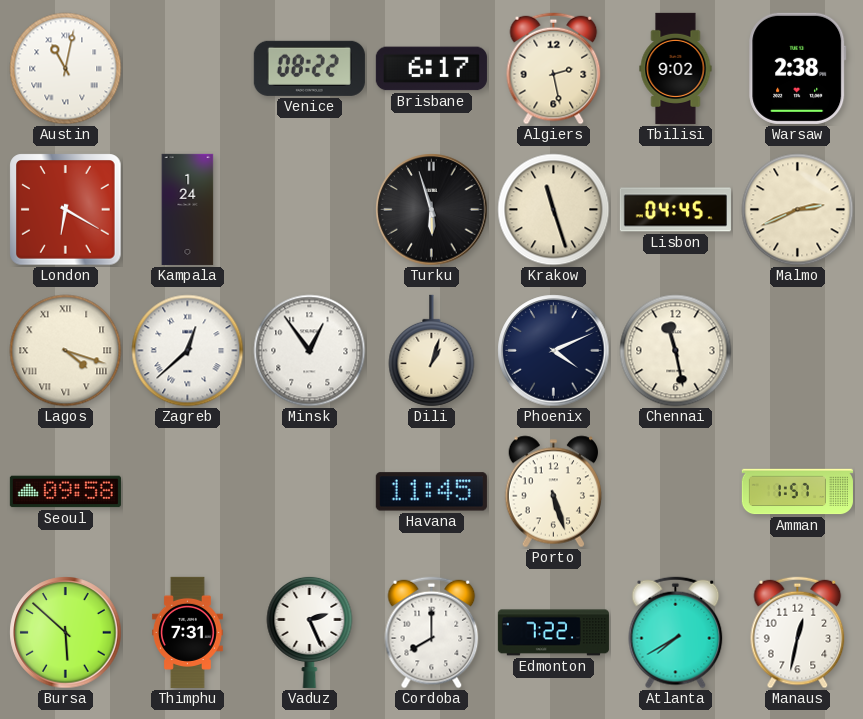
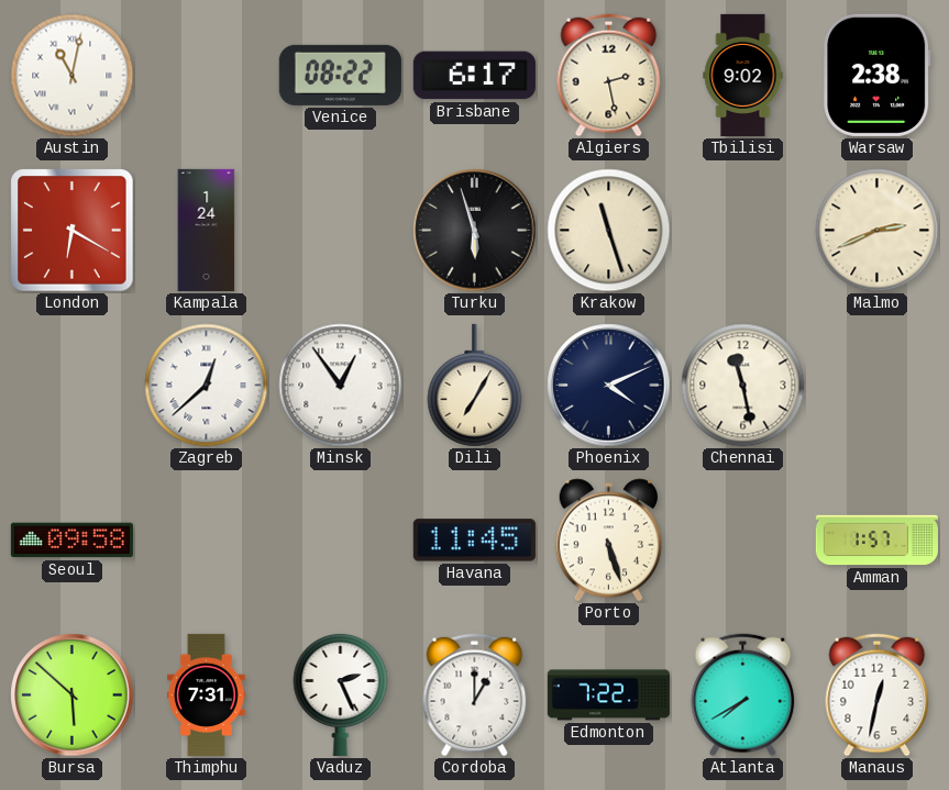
Lisbon: 04:45 -> none
Lagos: 4:18 -> none
Dili: 1:03 -> 7:05
Cordoba: 8:00 -> 1:00
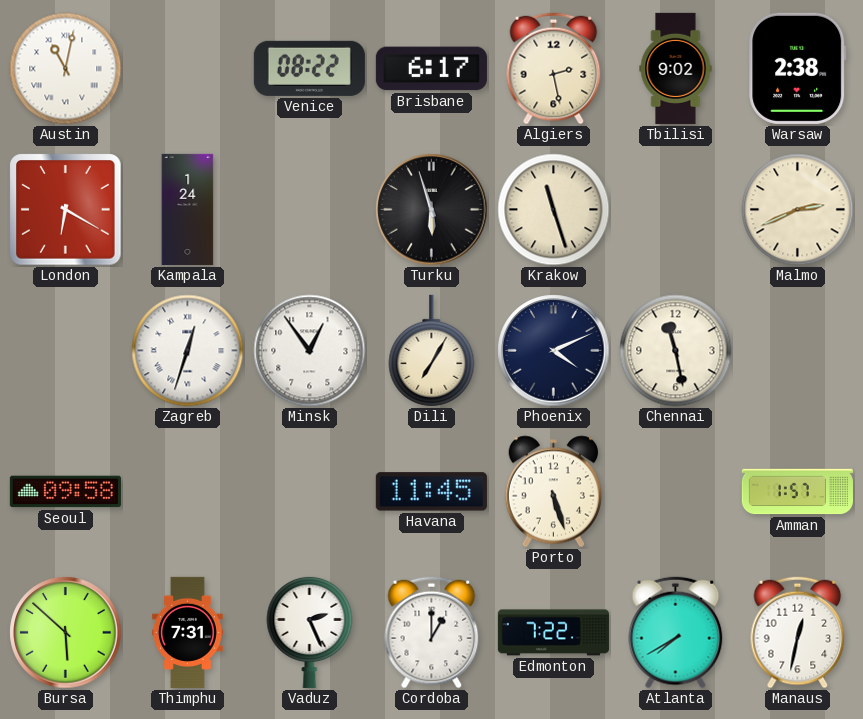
Zagreb: 12:38 -> 12:33
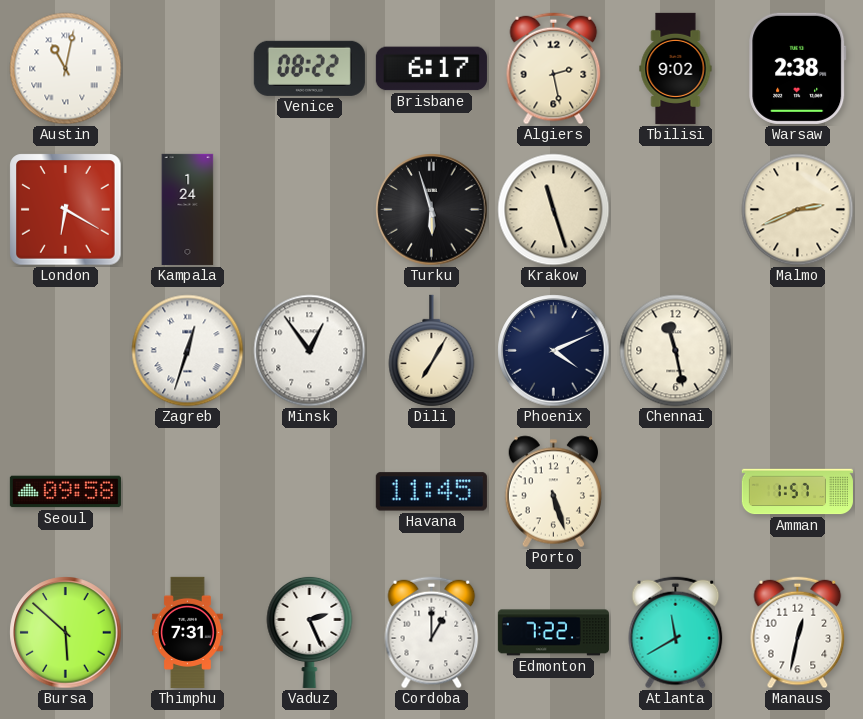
Atlanta: 7:40 -> 11:40
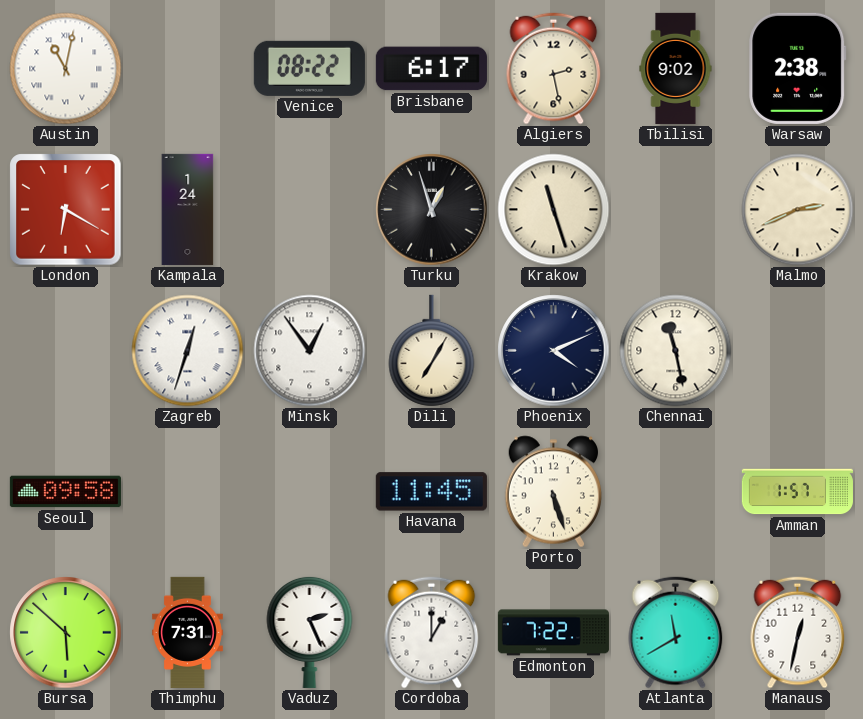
Turku: 5:57 -> 12:57
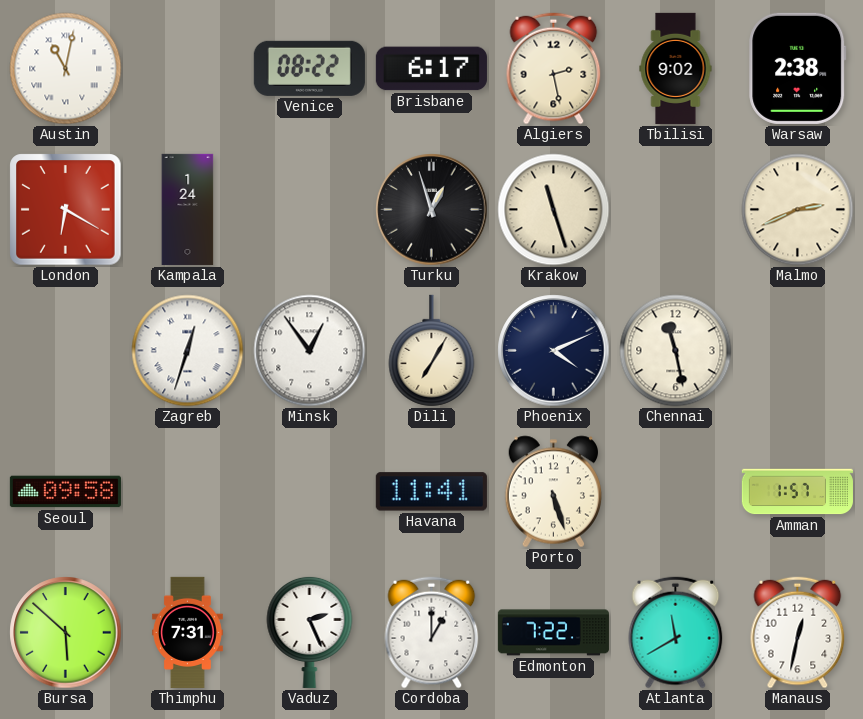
Havana: 11:45 -> 11:41
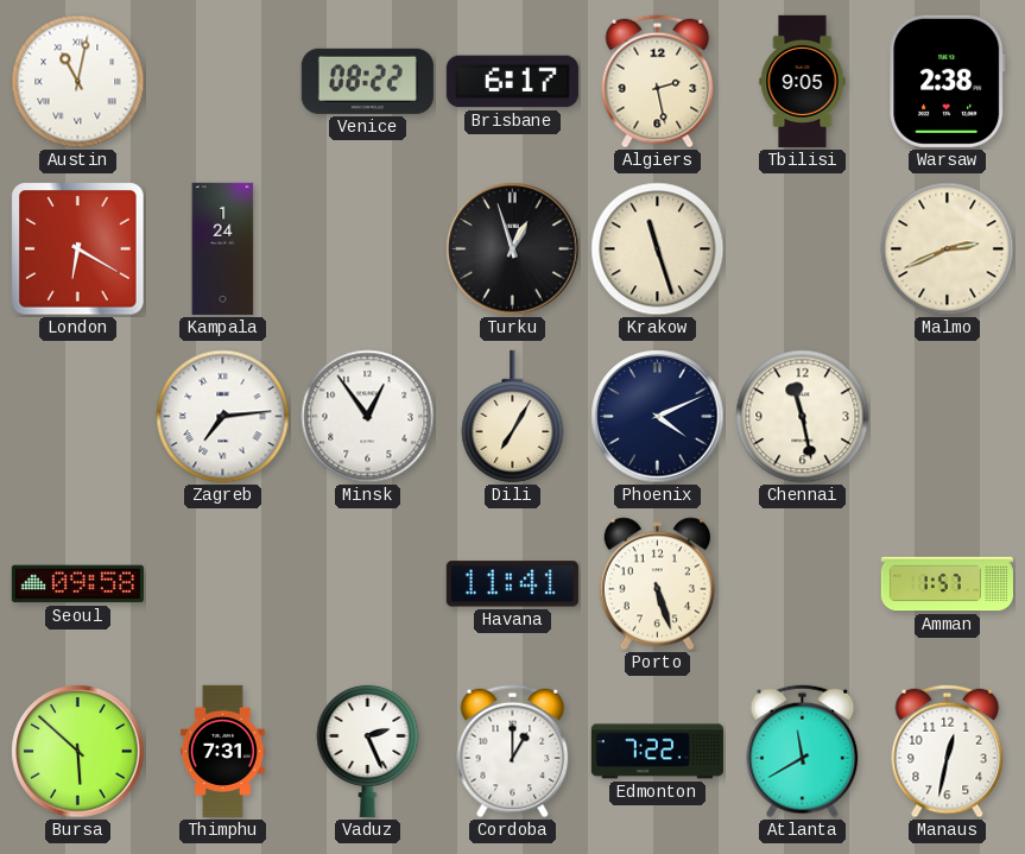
Tbilisi: 9:02 -> 9:05
Zagreb: 12:33 -> 7:14
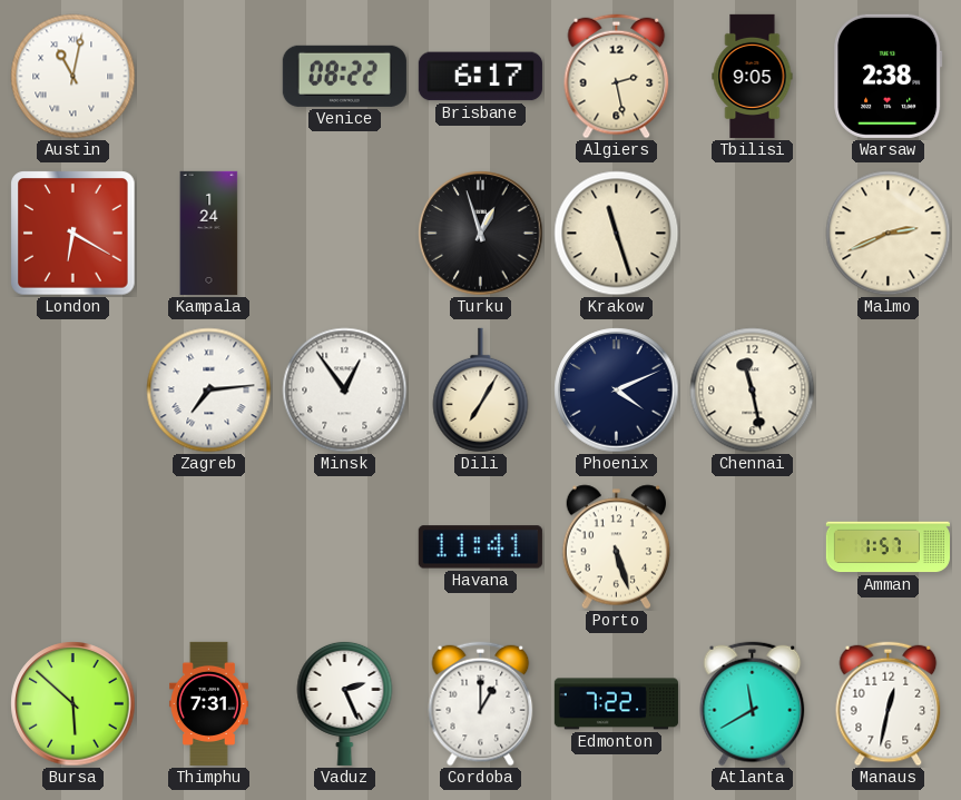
Seoul: 09:58 -> none
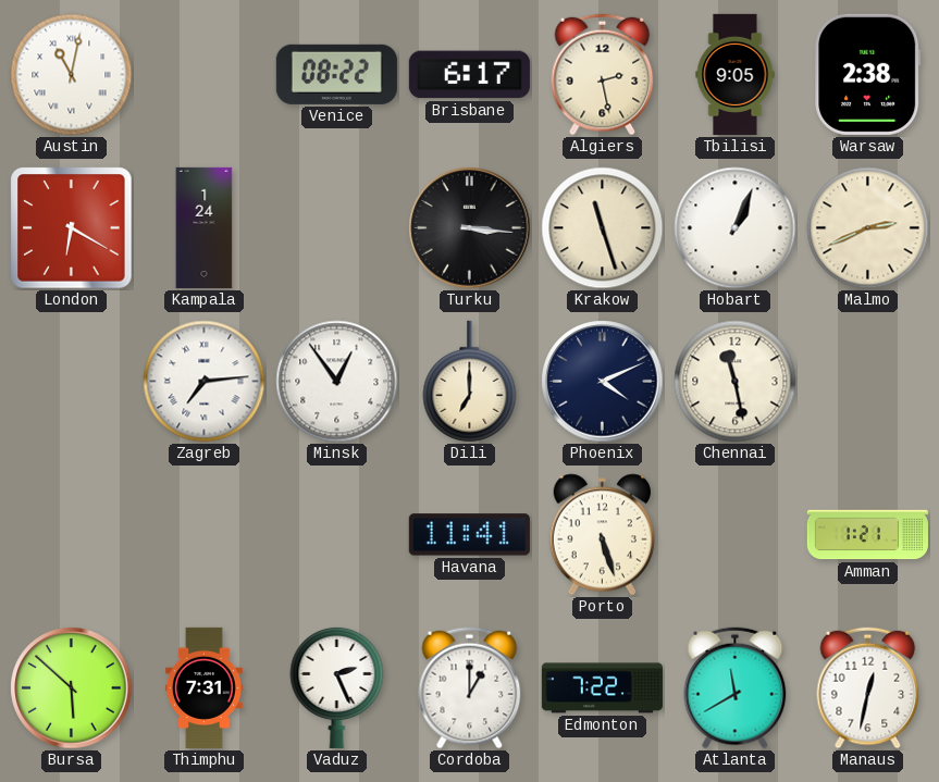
Turku: 12:57 -> 3:16
Hobart: none -> 1:04
Dili: 7:05 -> 7:00
Amman: 1:57 -> 1:21
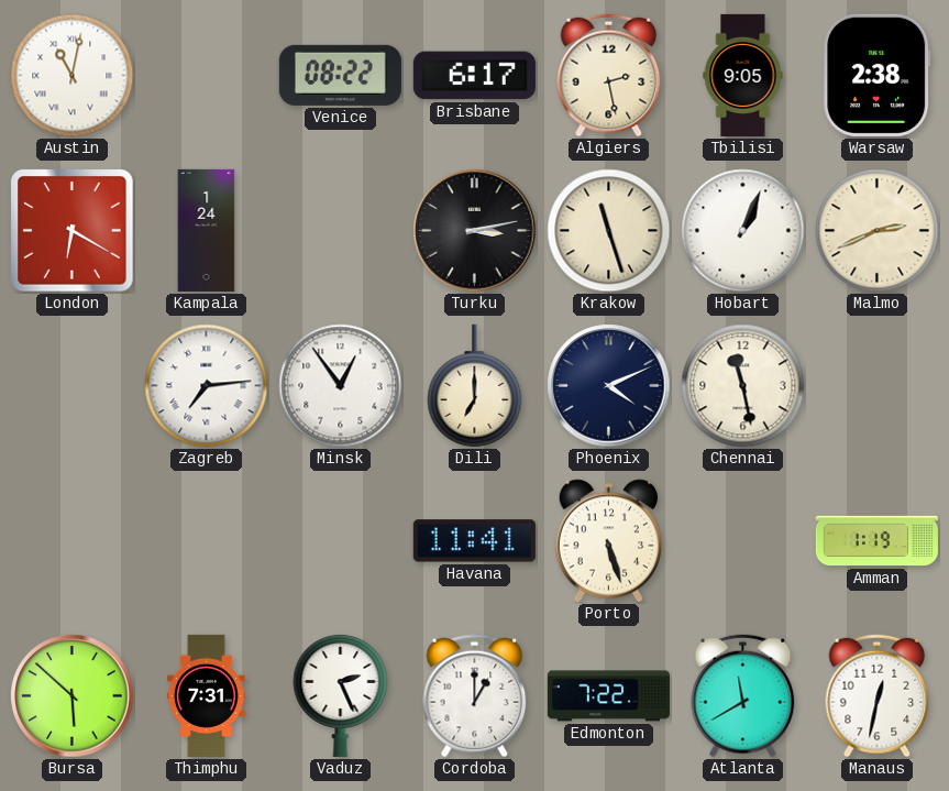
Turku: 3:16 -> 3:13
Amman: 1:21 -> 1:19
